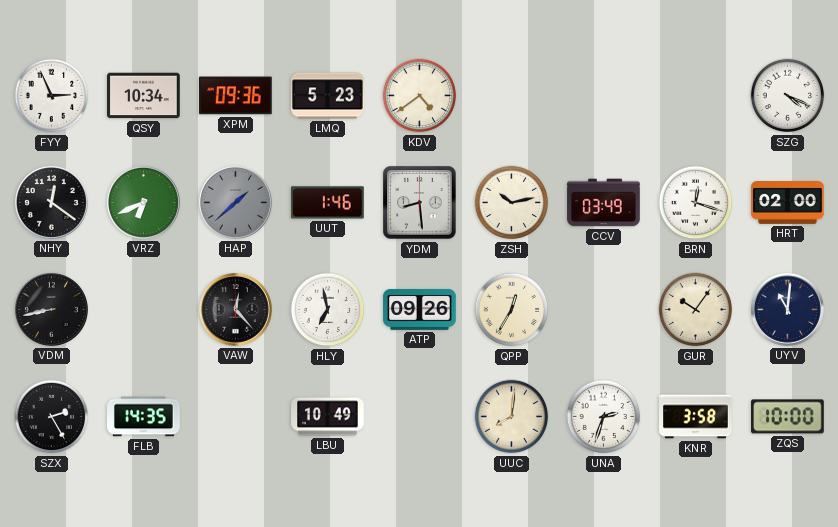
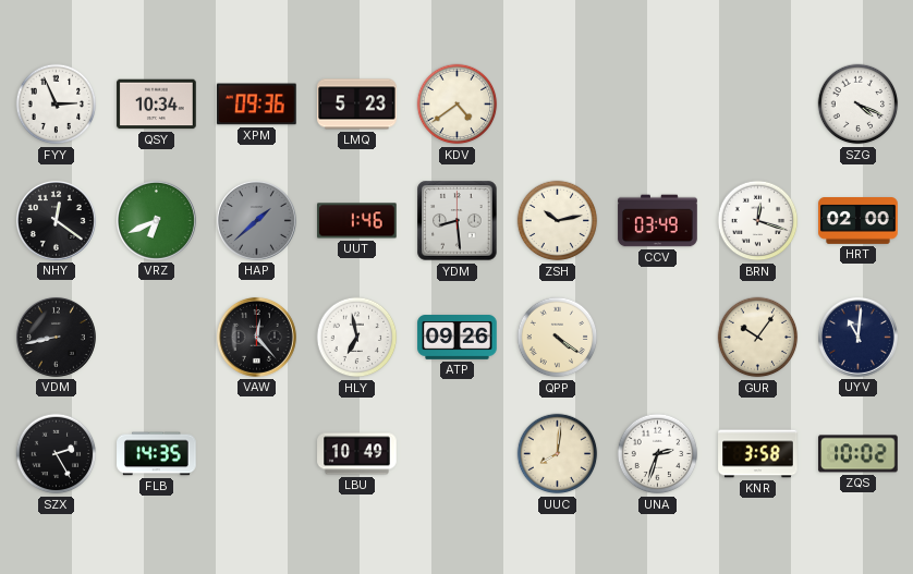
QPP: 12:35 -> 4:21
ZQS: 10:00 -> 10:02
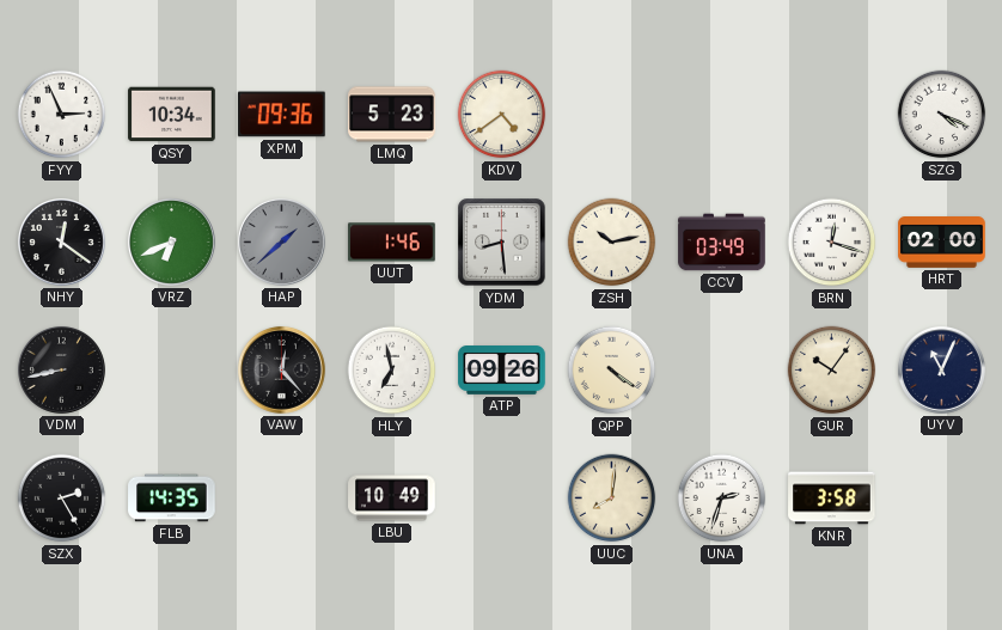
UYV: 11:01 -> 11:04
ZQS: 10:02 -> none
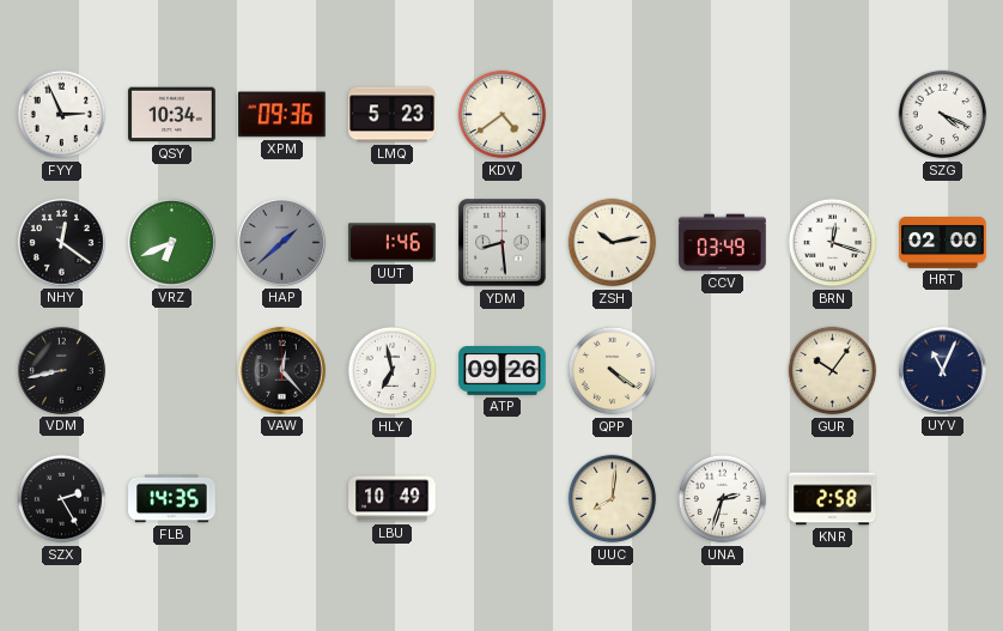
KNR: 3:58 -> 2:58
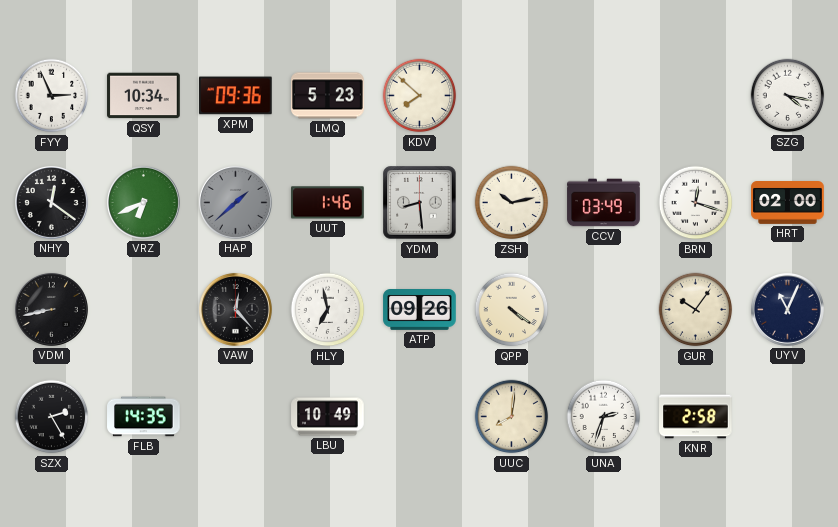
KDV: 4:39 -> 7:52
SZG: 4:19 -> 4:17
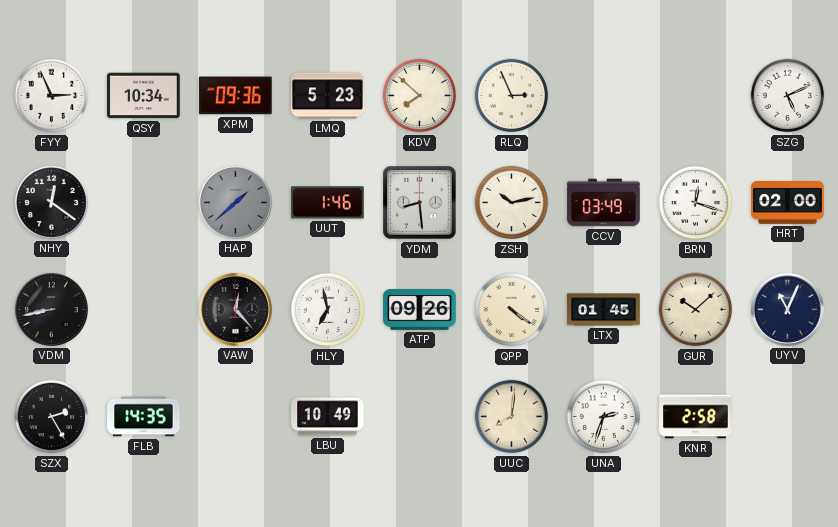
RLQ: none -> 2:56
SZG: 4:17 -> 5:11
VRZ: 6:41 -> none
LTX: none -> 01:45
GUR: 10:06 -> 10:08
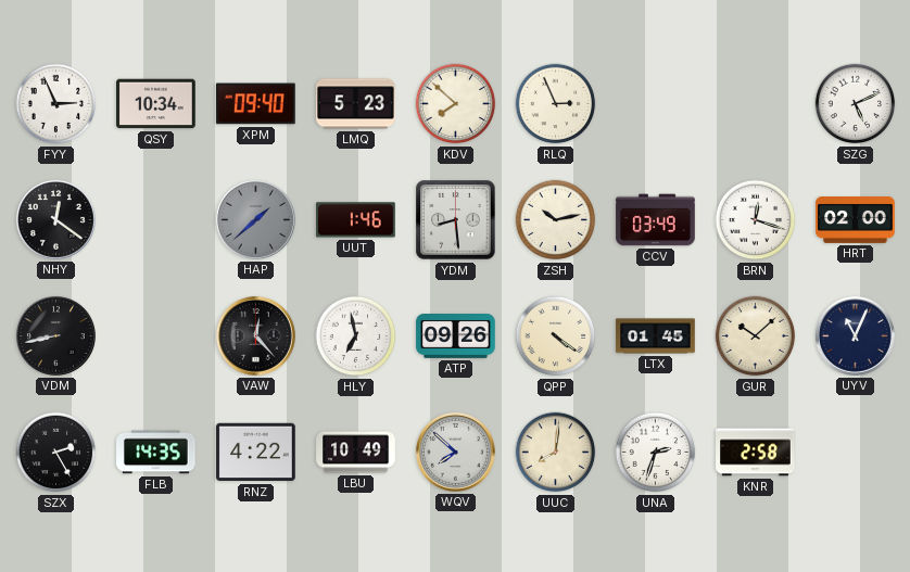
XPM: 09:36 -> 09:40
RNZ: none -> 4:22
WQV: none -> 7:52
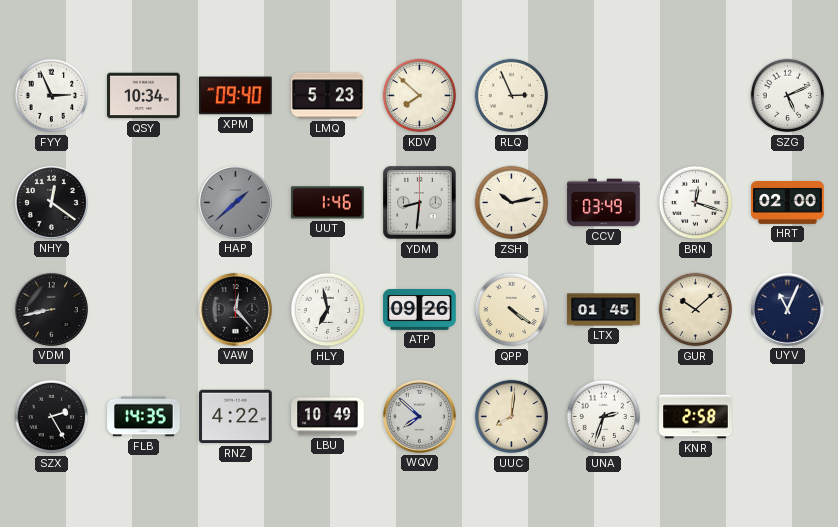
YDM: 8:29 -> 8:31
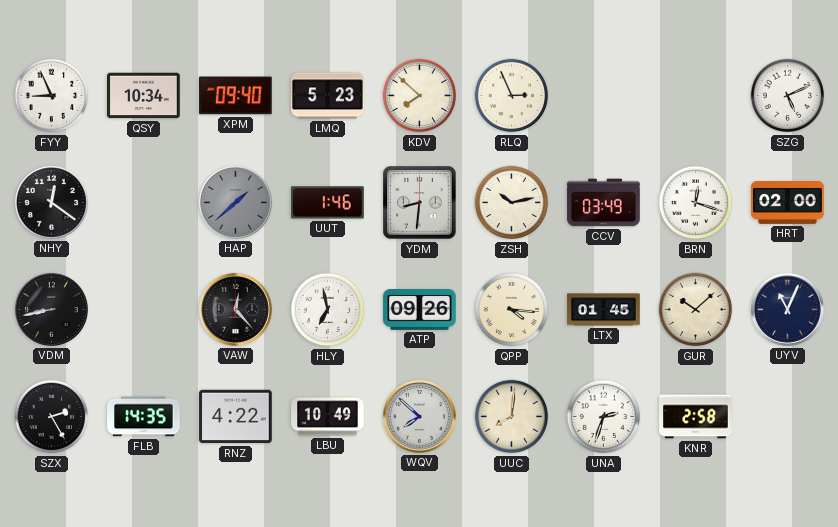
FYY: 2:56 -> 8:56
QPP: 4:21 -> 4:16
